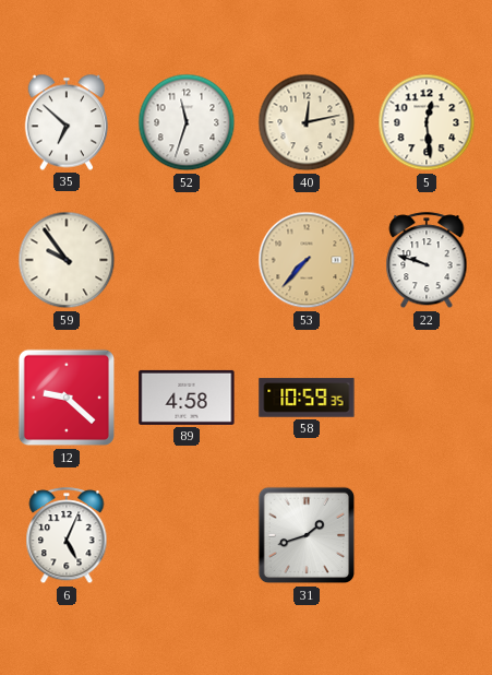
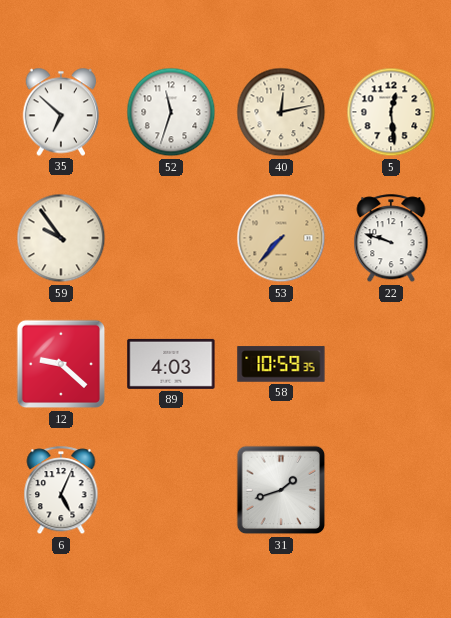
89: 4:58 -> 4:03
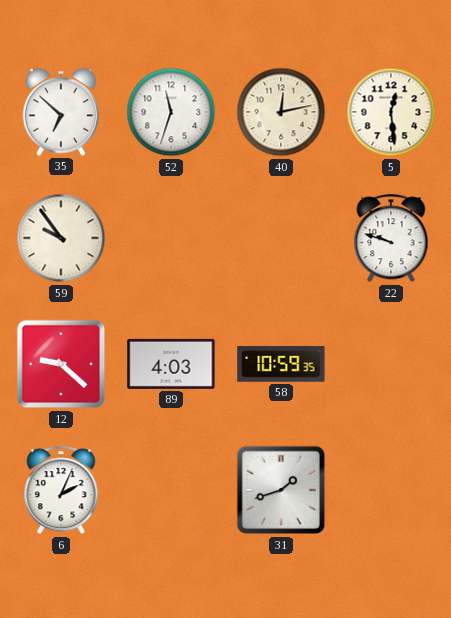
53: 7:37 -> none
6: 5:04 -> 2:04
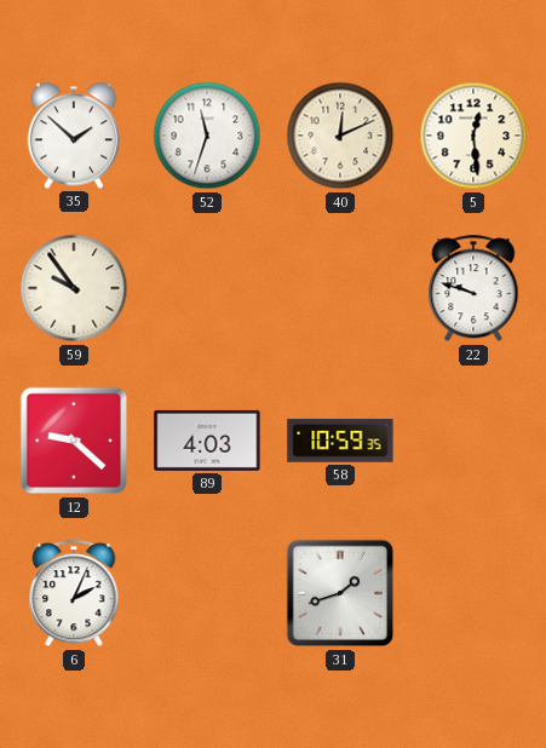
35: 6:52 -> 1:52
40: 12:13 -> 12:11
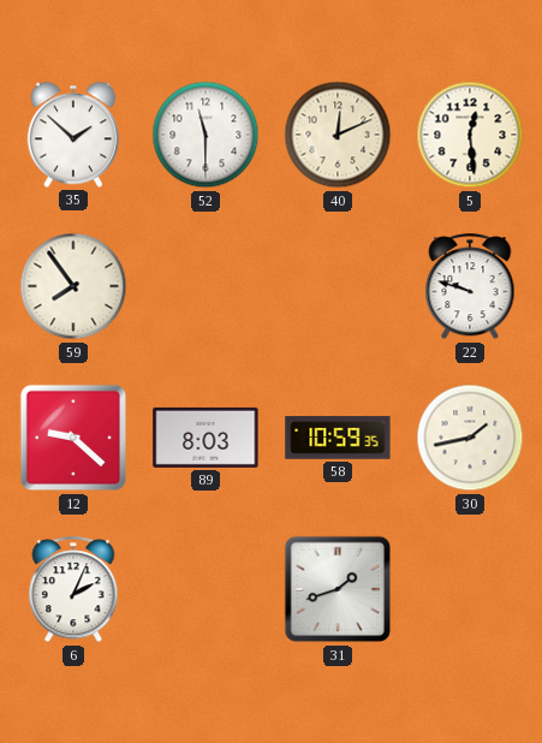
52: 11:33 -> 11:30
59: 9:54 -> 7:54
89: 4:03 -> 8:03
30: none -> 1:43
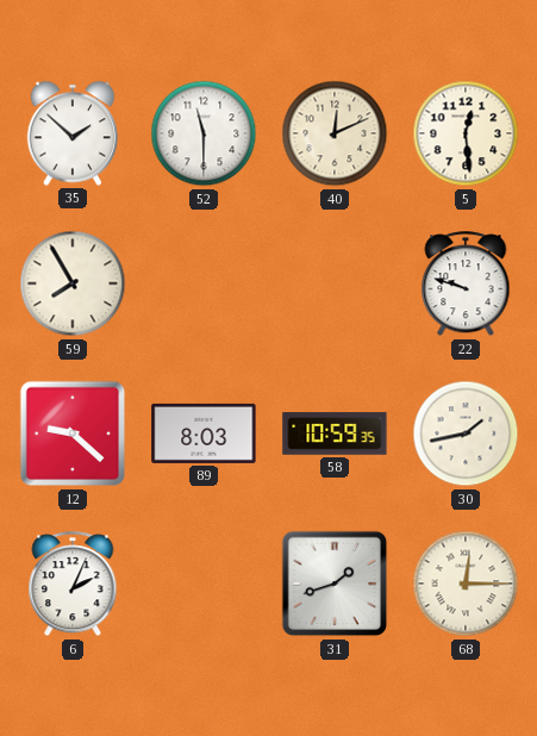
59: 7:54 -> 7:55
68: none -> 12:15
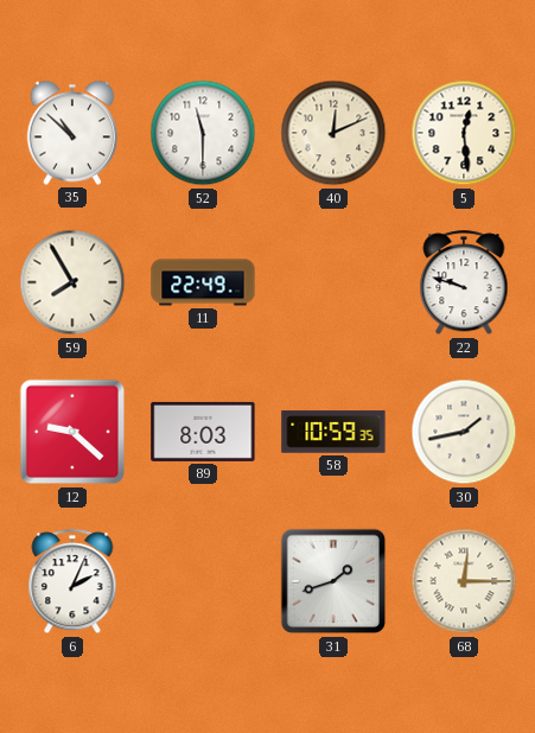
35: 1:52 -> 10:52
11: none -> 22:49
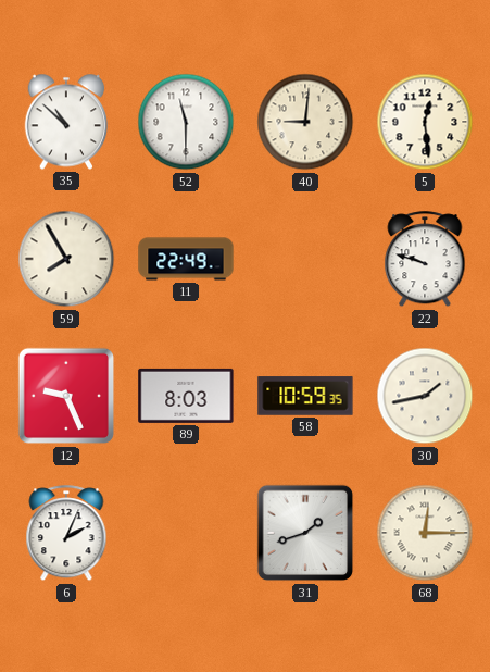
40: 12:11 -> 9:01
12: 9:22 -> 9:26
